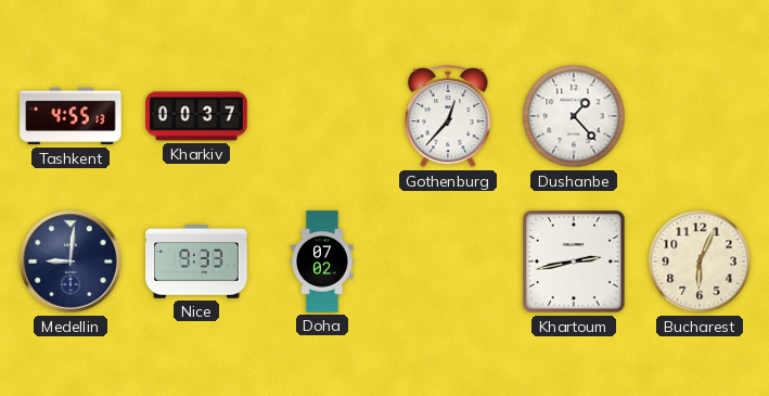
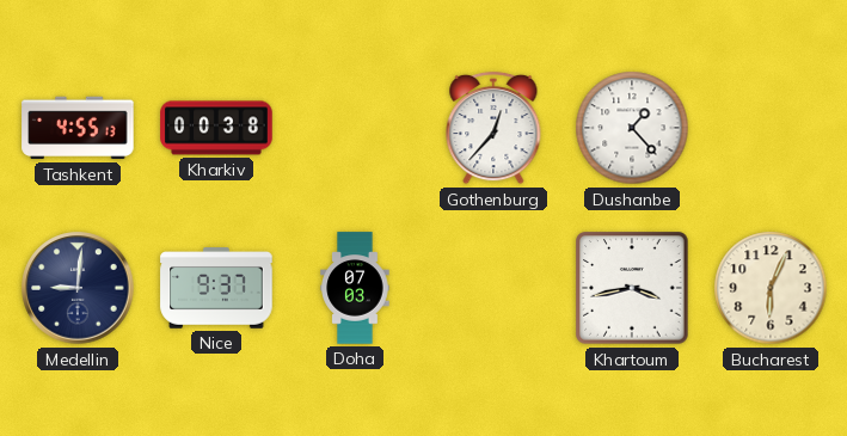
Kharkiv: 00:37 -> 00:38
Nice: 9:33 -> 9:37
Doha: 07:02 -> 07:03
Khartoum: 2:43 -> 3:43
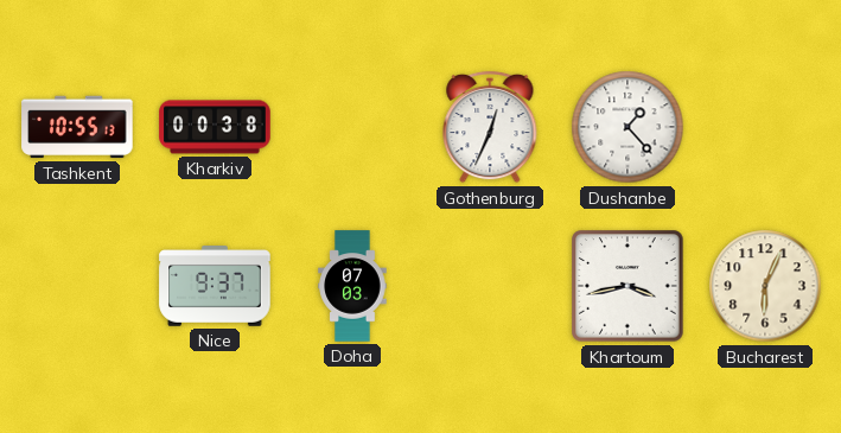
Tashkent: 4:55 -> 10:55
Gothenburg: 12:37 -> 12:34
Medellin: 9:01 -> none
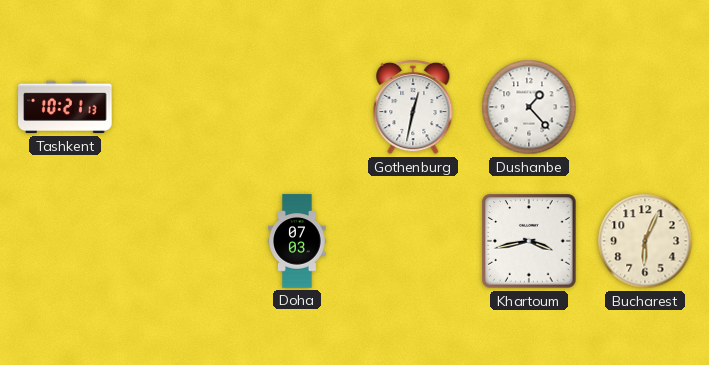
Tashkent: 10:55 -> 10:21
Kharkiv: 00:38 -> none
Gothenburg: 12:34 -> 12:32
Nice: 9:37 -> none
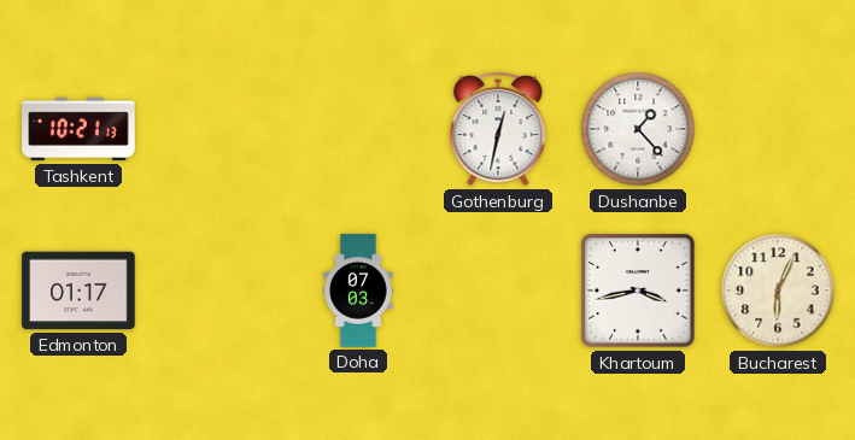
Edmonton: none -> 01:17
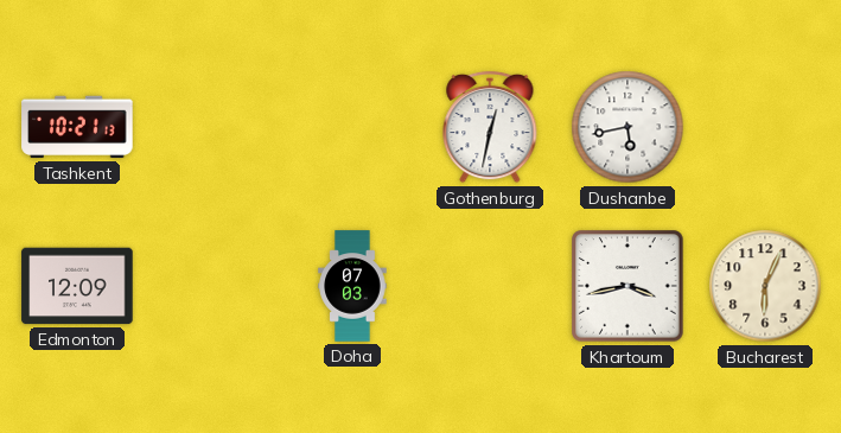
Dushanbe: 1:23 -> 5:43
Edmonton: 01:17 -> 12:09
